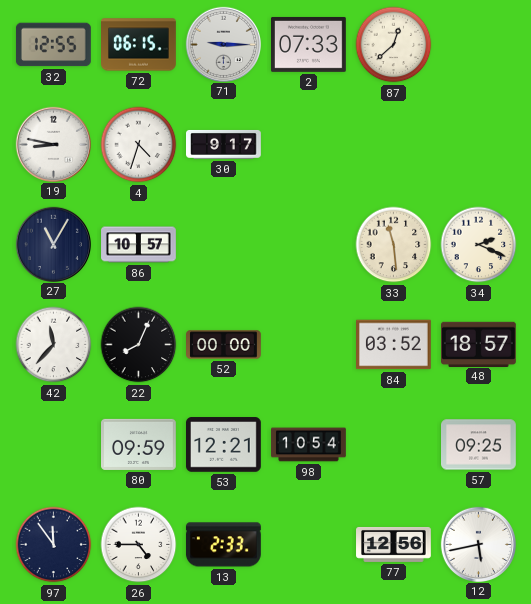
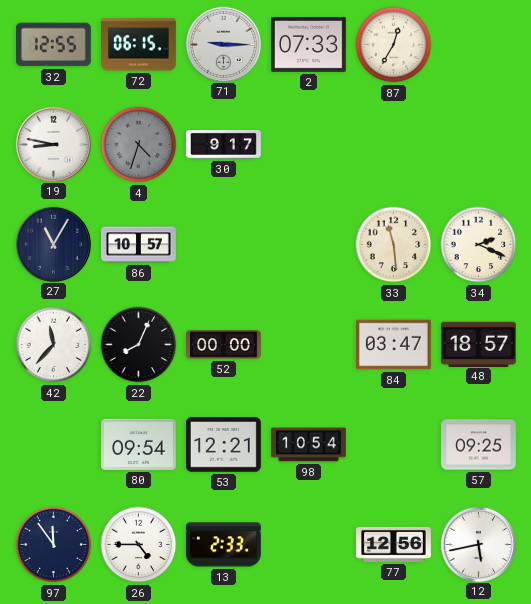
87: 12:38 -> 12:35
4 dial: white -> grey
84: 03:52 -> 03:47
80: 09:59 -> 09:54
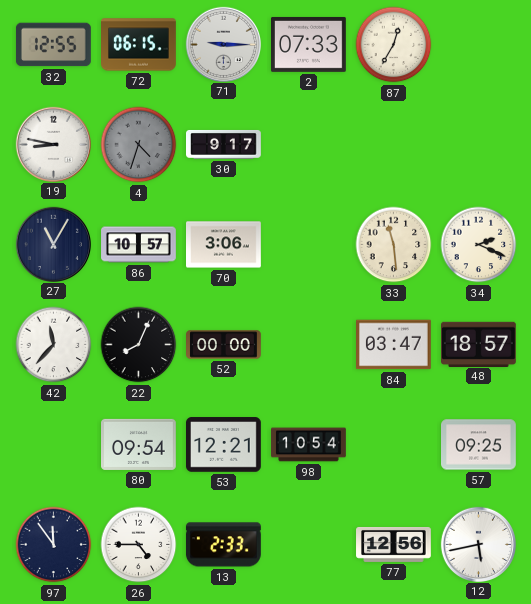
70: none -> 3:06
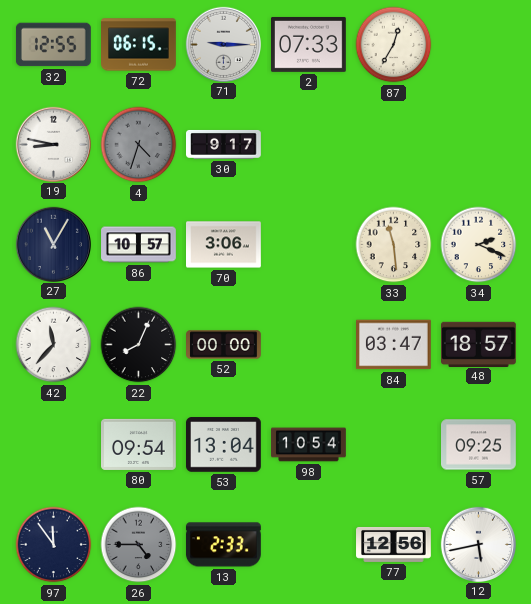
53: 12:21 -> 13:04
26 dial: white -> grey
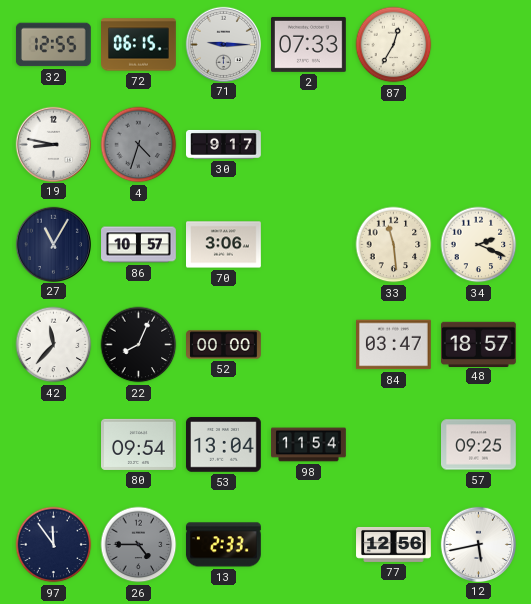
98: 10:54 -> 11:54
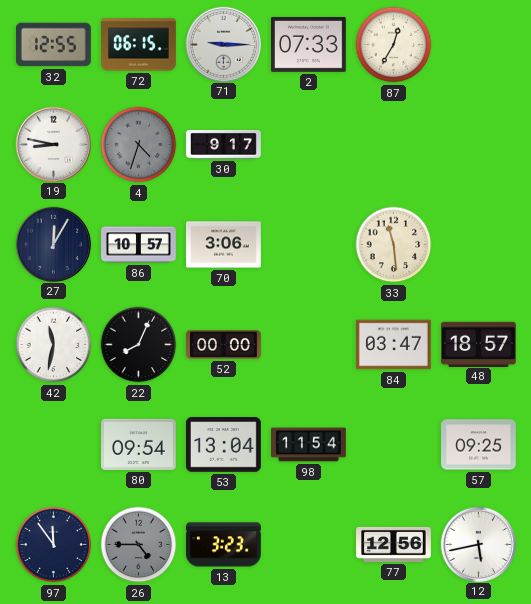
27: 11:05 -> 12:05
34: 2:19 -> none
42: 11:37 -> 11:32
13: 2:33 -> 3:23
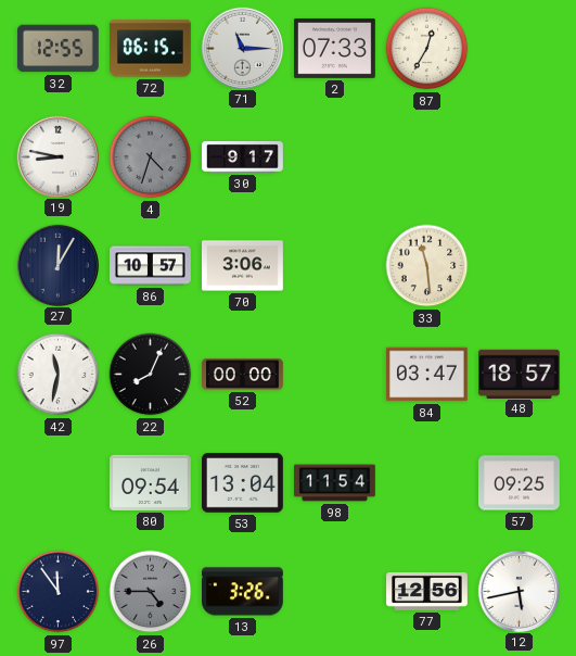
71: 9:15 -> 11:15
13: 3:23 -> 3:26
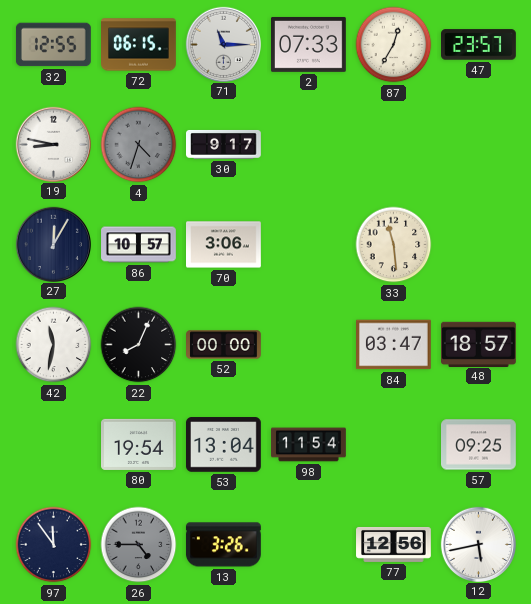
47: none -> 23:57
80: 09:54 -> 19:54
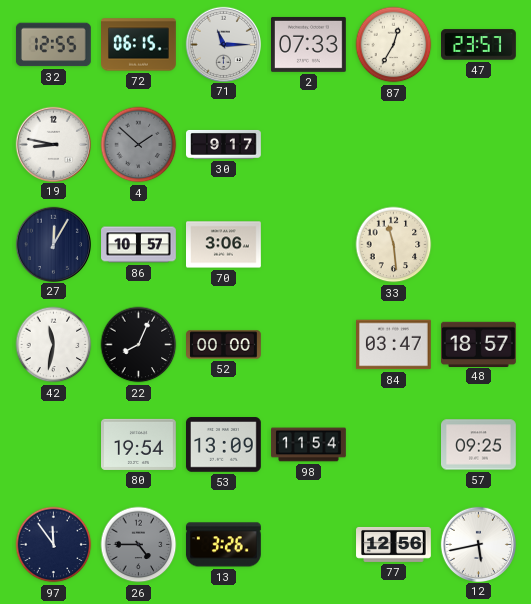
4: 4:33 -> 1:52
53: 13:04 -> 13:09
